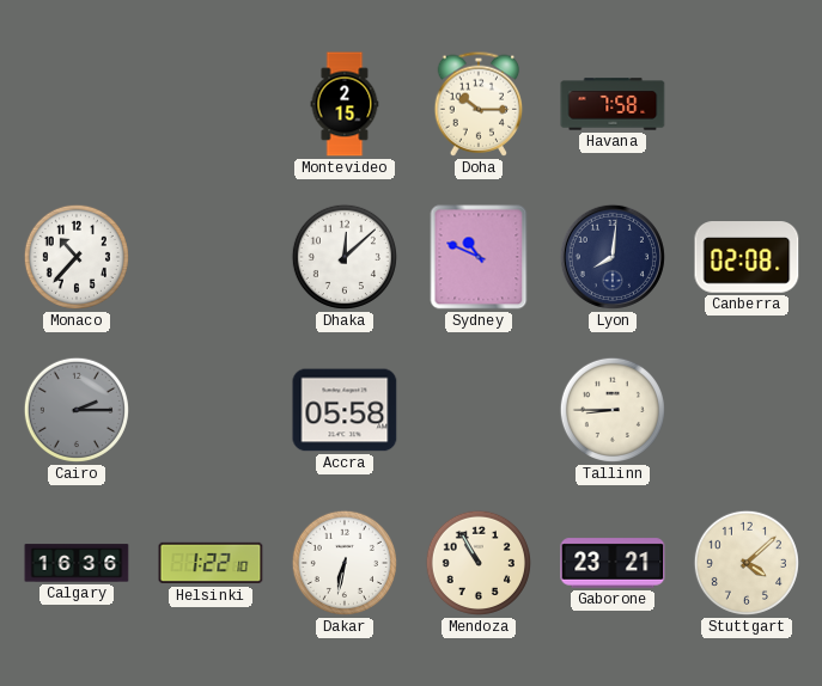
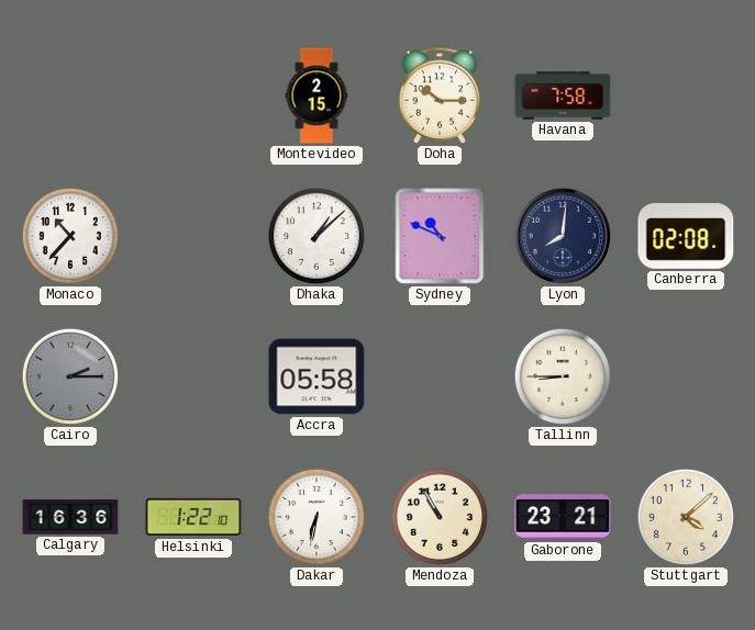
Dhaka: 12:08 -> 1:08
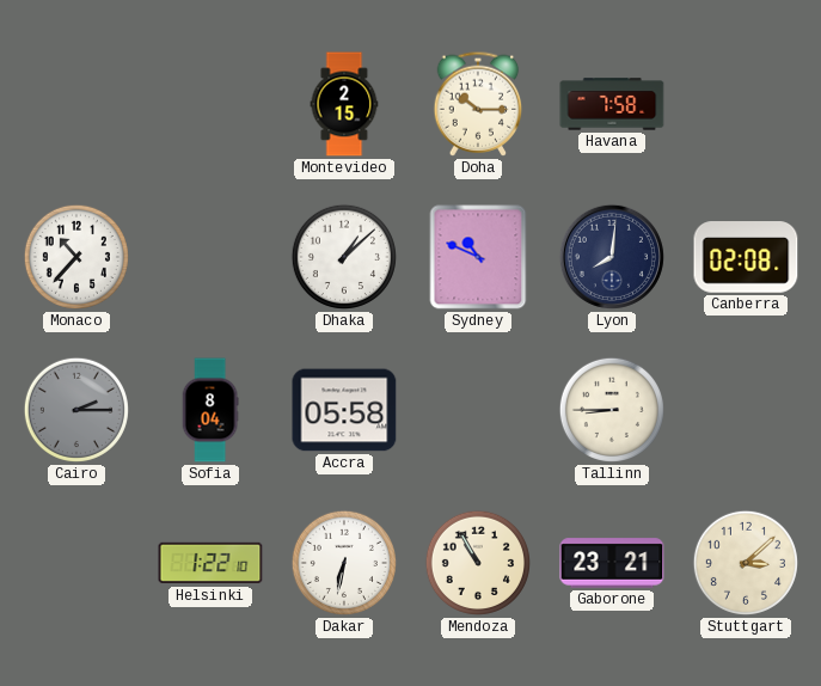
Sofia: none -> 8:04
Calgary: 16:36 -> none
Stuttgart: 4:08 -> 3:08
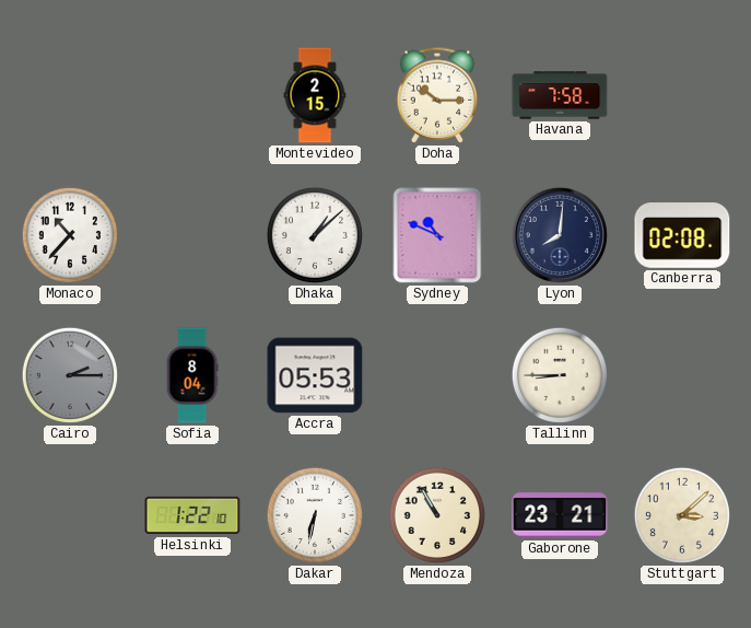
Accra: 05:58 -> 05:53
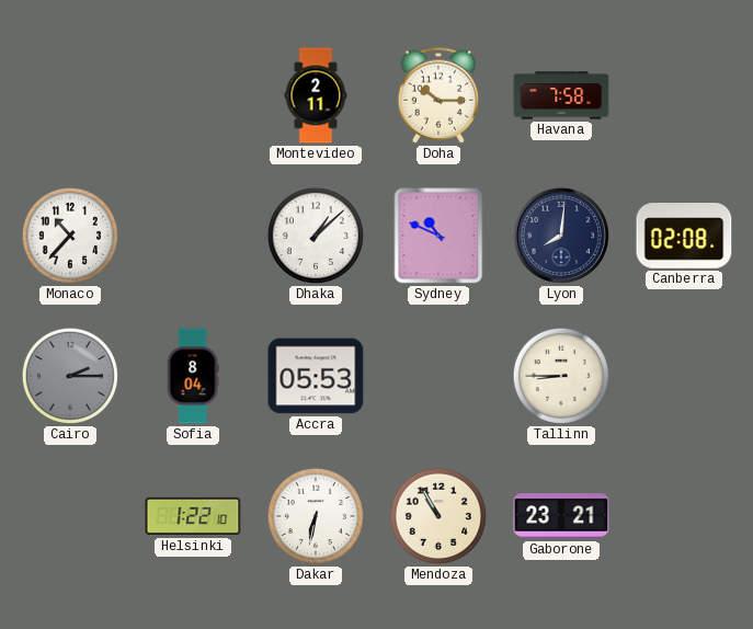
Montevideo: 2:15 -> 2:11
Stuttgart: 3:08 -> none
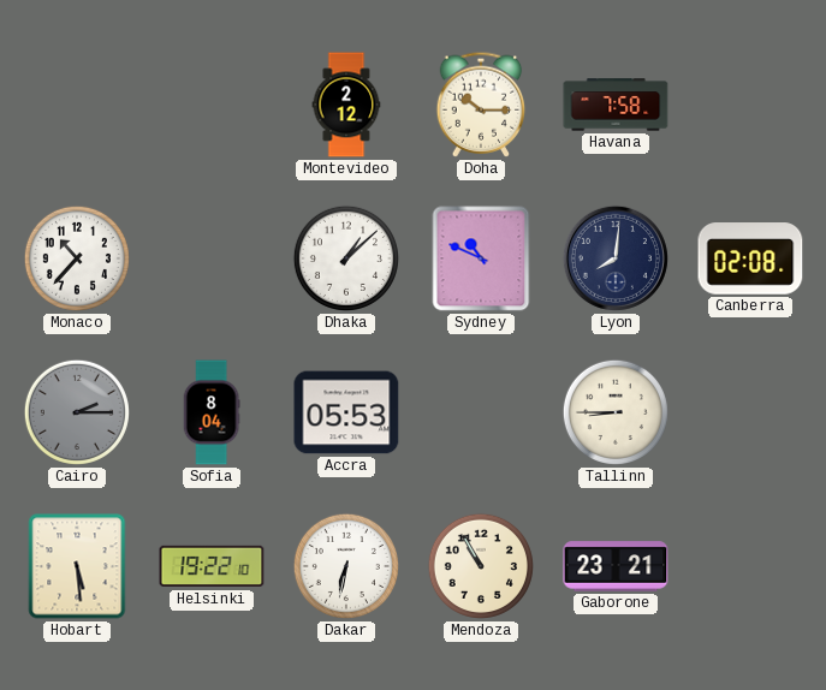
Montevideo: 2:11 -> 2:12
Hobart: none -> 5:29
Helsinki: 1:22 -> 19:22
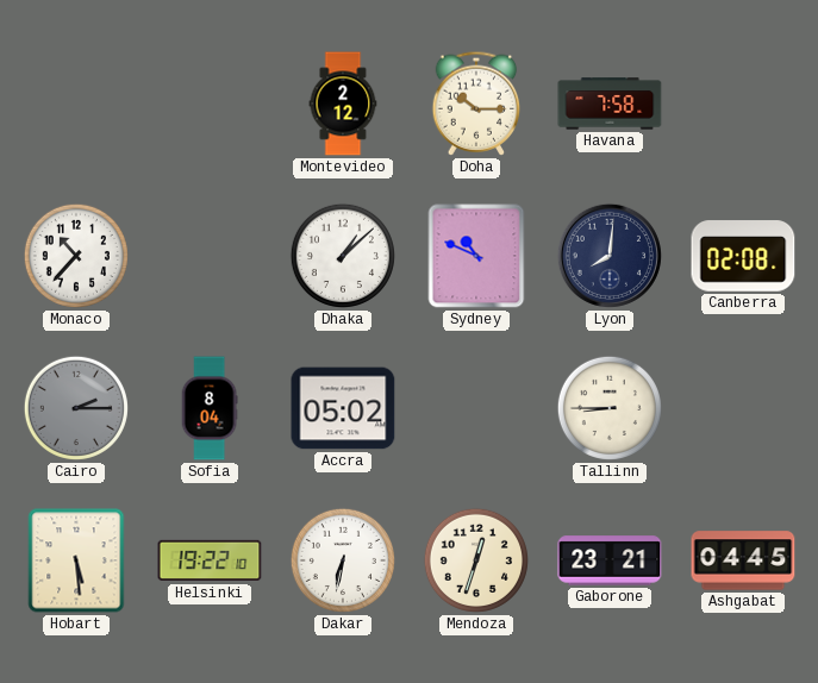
Accra: 05:53 -> 05:02
Mendoza: 10:55 -> 12:33
Ashgabat: none -> 04:45
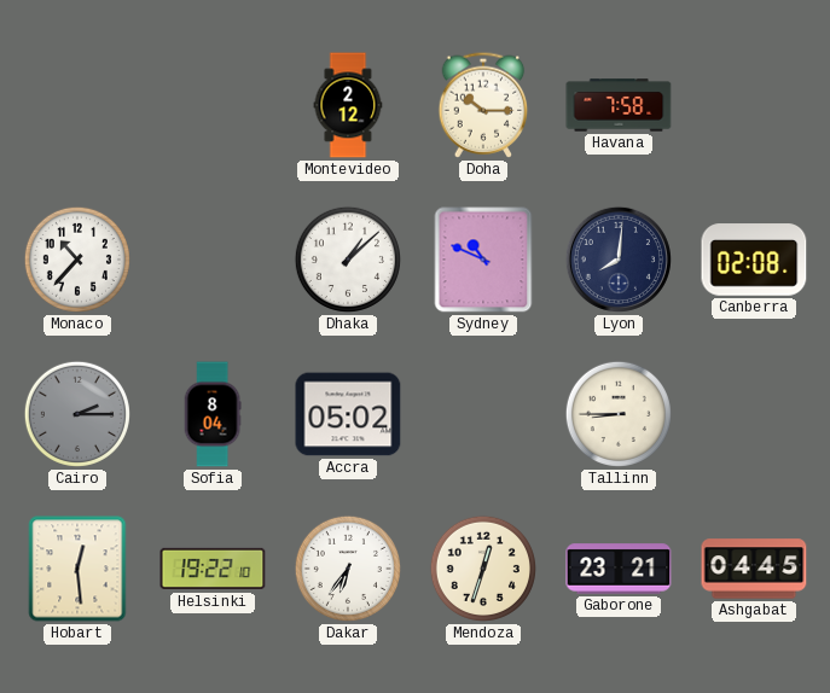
Hobart: 5:29 -> 12:29
Dakar: 6:32 -> 6:36
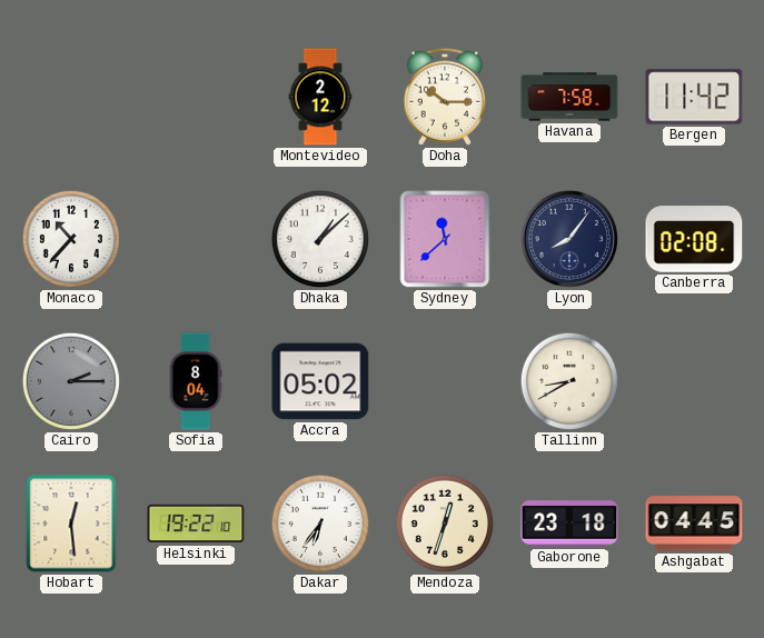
Bergen: none -> 11:42
Sydney: 10:49 -> 11:38
Lyon: 8:01 -> 8:06
Tallinn: 8:45 -> 8:40
Gaborone: 23:21 -> 23:18
